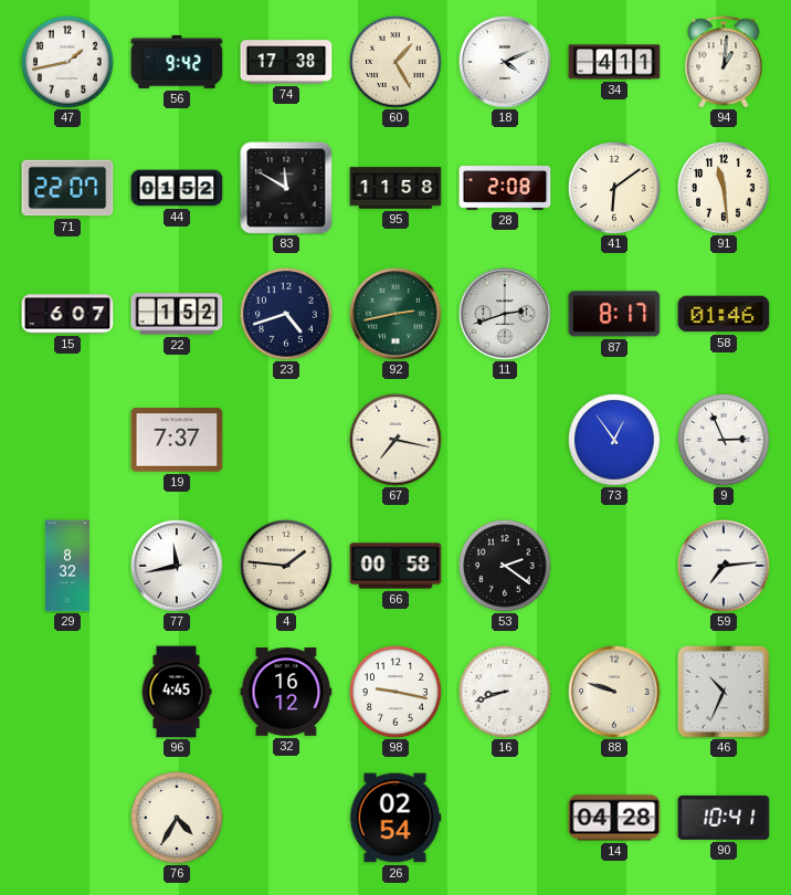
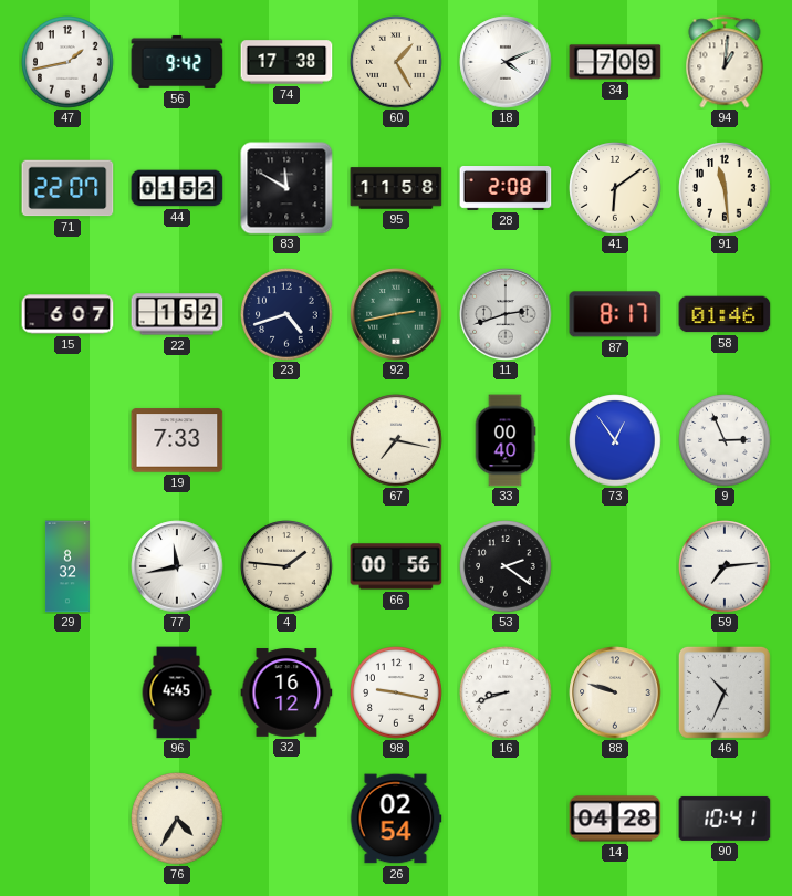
34: 4:11 -> 7:09
19: 7:37 -> 7:33
33: none -> 00:40
66: 00:58 -> 00:56
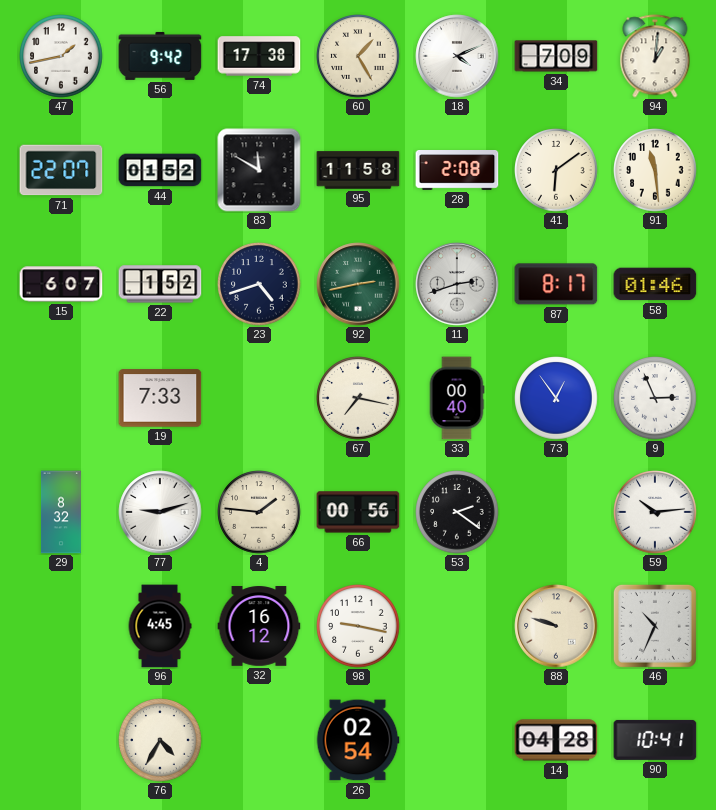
77: 11:43 -> 9:12
59: 7:14 -> 10:14
16: 8:42 -> none
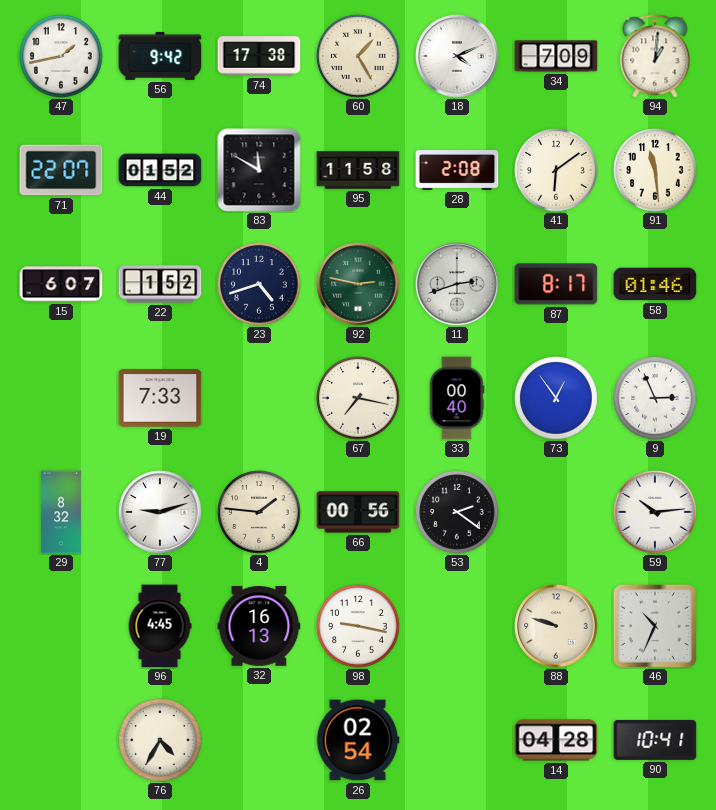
92: 2:43 -> 2:47
32: 16:12 -> 16:13
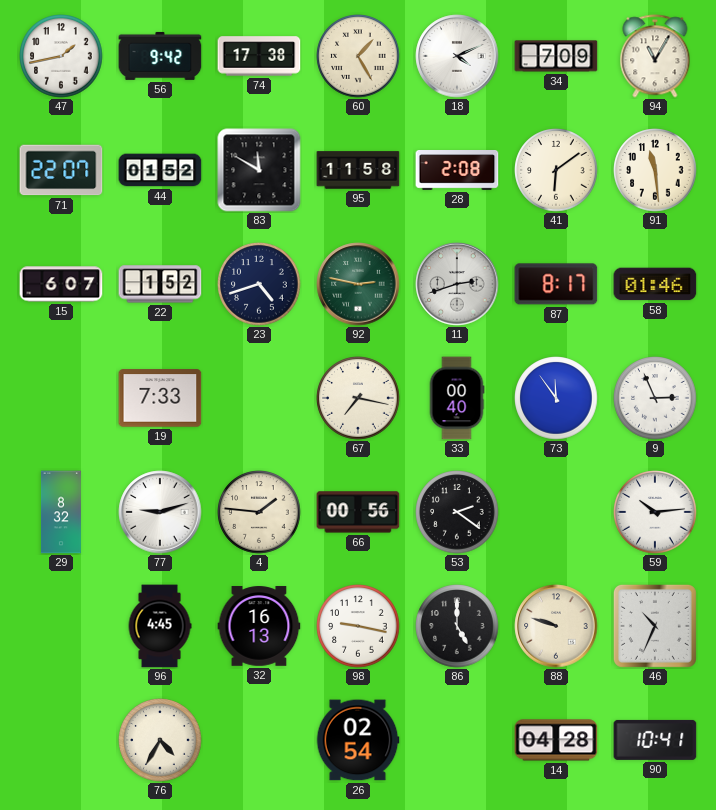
94: 1:01 -> 11:05
73: 12:54 -> 11:54
86: none -> 5:00
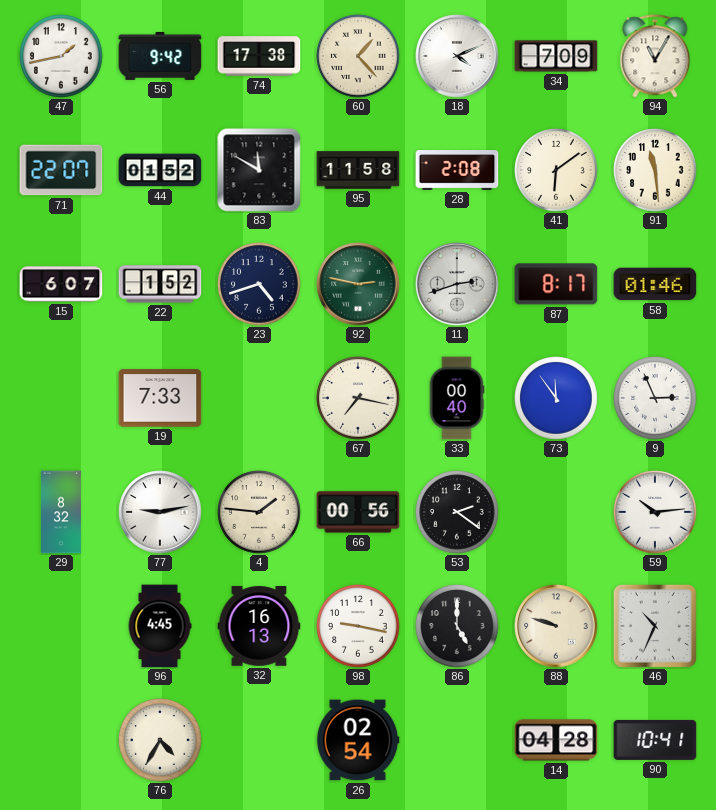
60: 1:25 -> 1:23
77: 9:12 -> 9:13
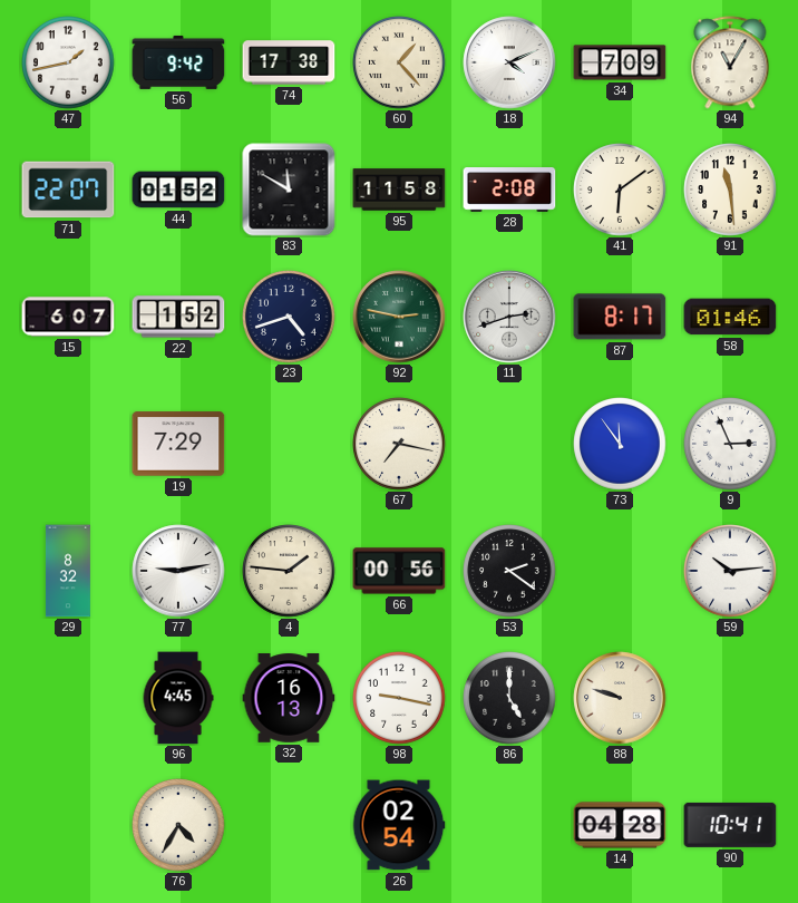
19: 7:33 -> 7:29
33: 00:40 -> none
46: 10:34 -> none
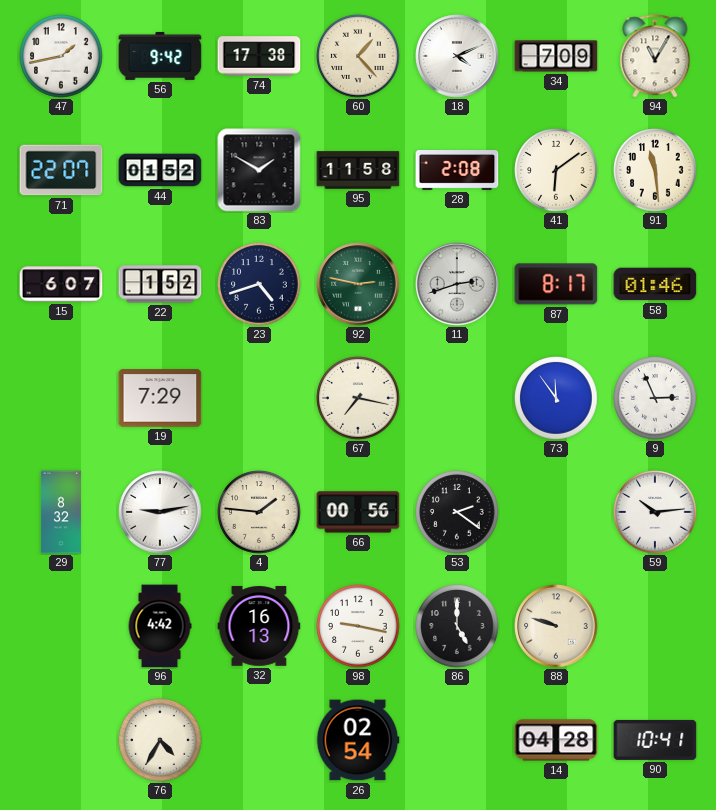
83: 11:50 -> 1:50
96: 4:45 -> 4:42
